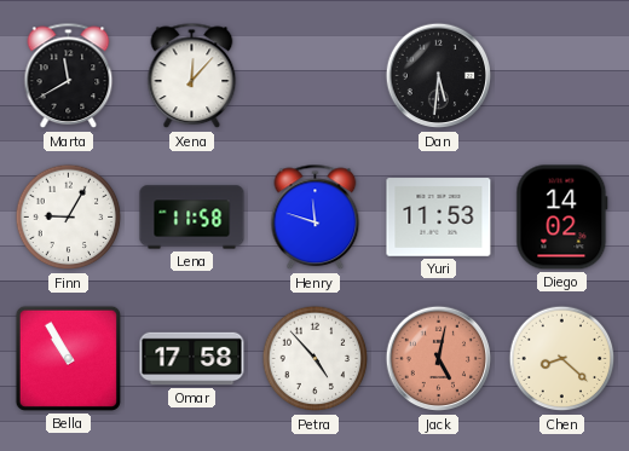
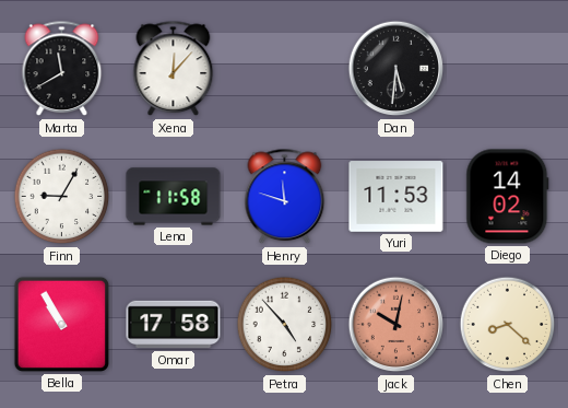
Jack: 5:02 -> 10:02
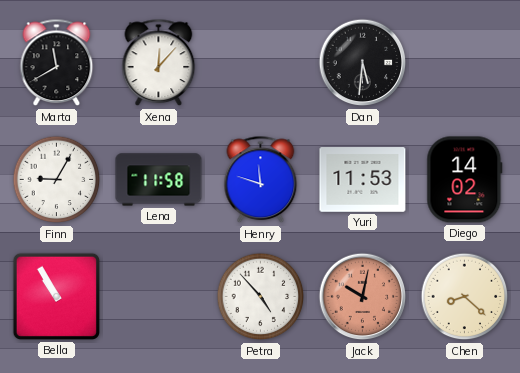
Omar: 17:58 -> none
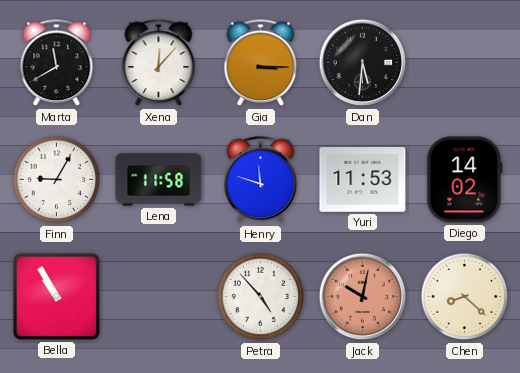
Gia: none -> 3:15
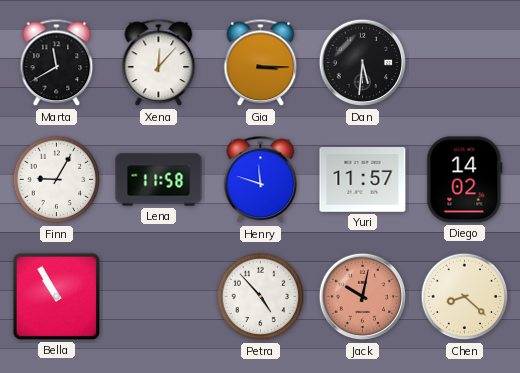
Yuri: 11:53 -> 11:57
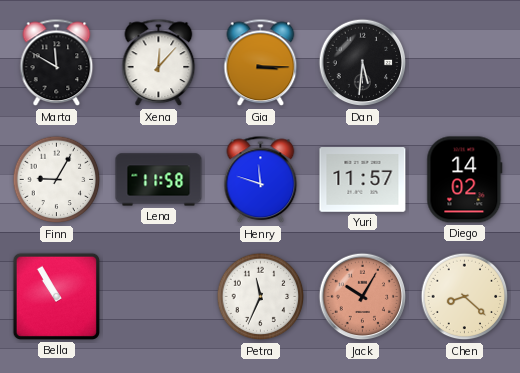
Marta: 11:40 -> 11:50
Petra: 4:53 -> 11:34
Jack: 10:02 -> 10:05
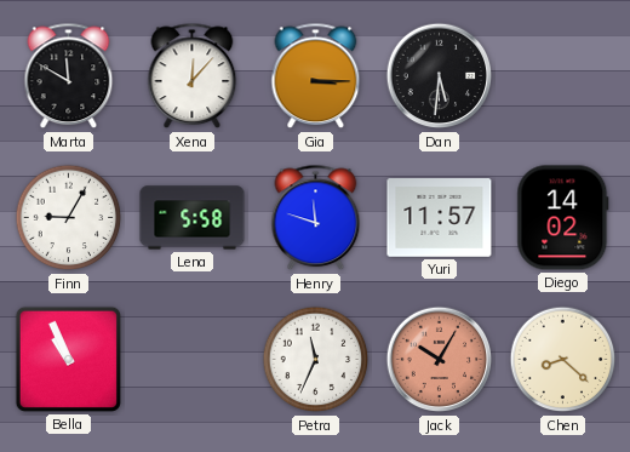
Lena: 11:58 -> 5:58
Bella: 10:55 -> 10:56
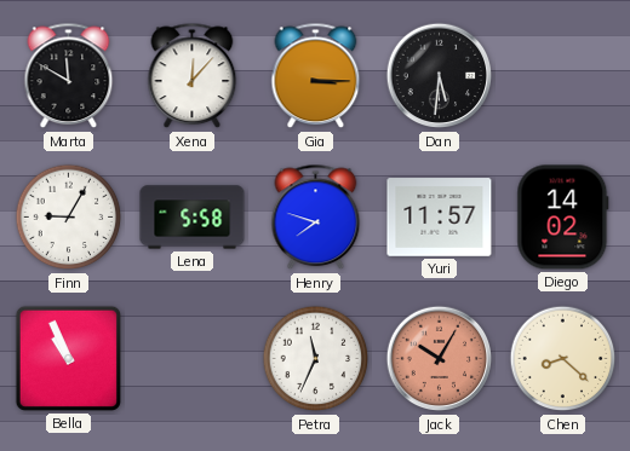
Henry: 11:48 -> 7:48
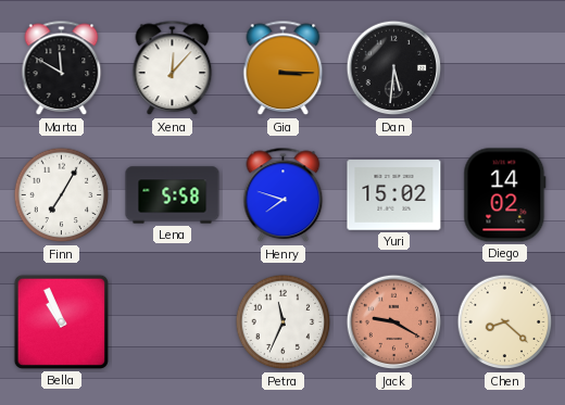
Finn: 9:05 -> 7:05
Yuri: 11:57 -> 15:02
Jack: 10:05 -> 9:20
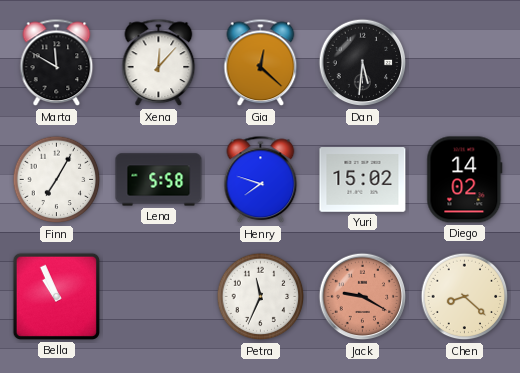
Gia: 3:15 -> 12:22
